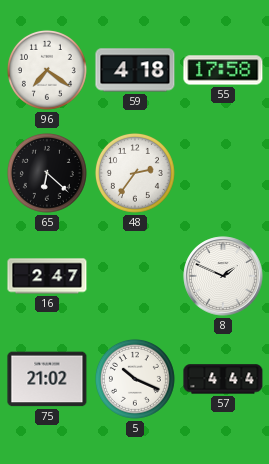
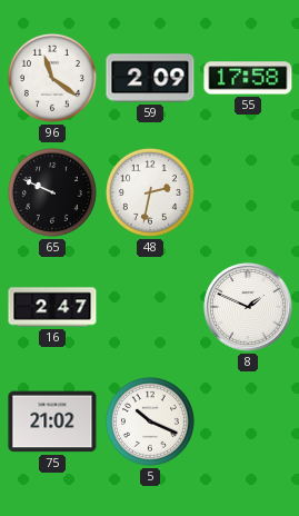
96: 7:21 -> 11:21
59: 4:18 -> 2:09
65: 6:22 -> 9:49
48: 2:36 -> 2:32
57: 4:44 -> none
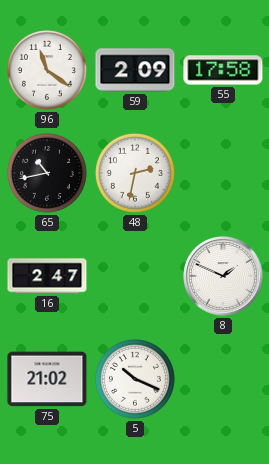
65: 9:49 -> 10:43
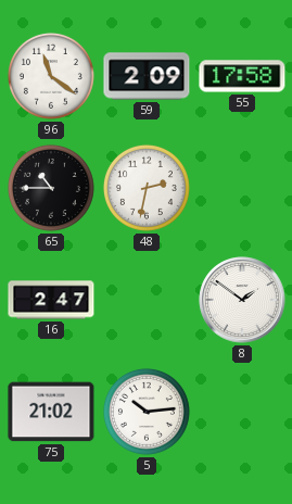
65: 10:43 -> 10:45
8: 1:49 -> 1:51
5: 10:19 -> 10:14
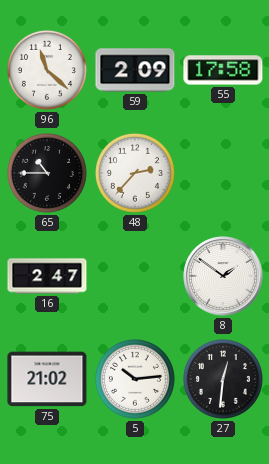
96: 11:21 -> 11:22
48: 2:32 -> 2:37
27: none -> 12:31
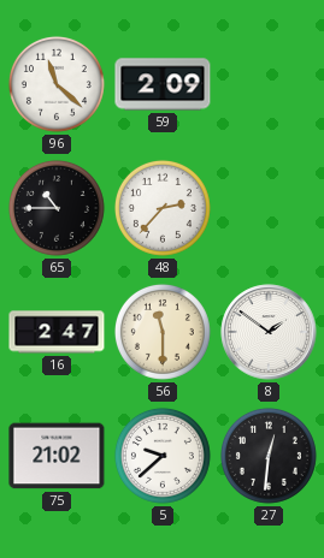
55: 17:58 -> none
56: none -> 11:30
5: 10:14 -> 9:38
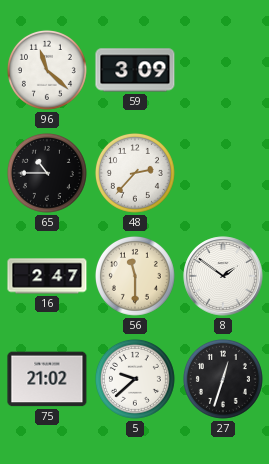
59: 2:09 -> 3:09
27: 12:31 -> 12:33
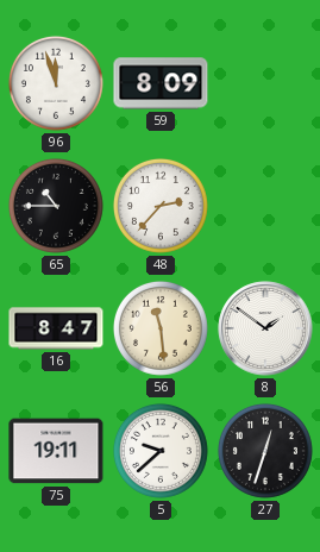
96: 11:22 -> 11:57
59: 3:09 -> 8:09
16: 2:47 -> 8:47
56: 11:30 -> 11:29
75: 21:02 -> 19:11
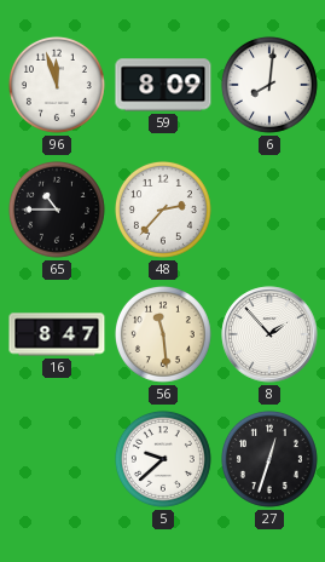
6: none -> 8:01
8: 1:51 -> 1:53
75: 19:11 -> none
